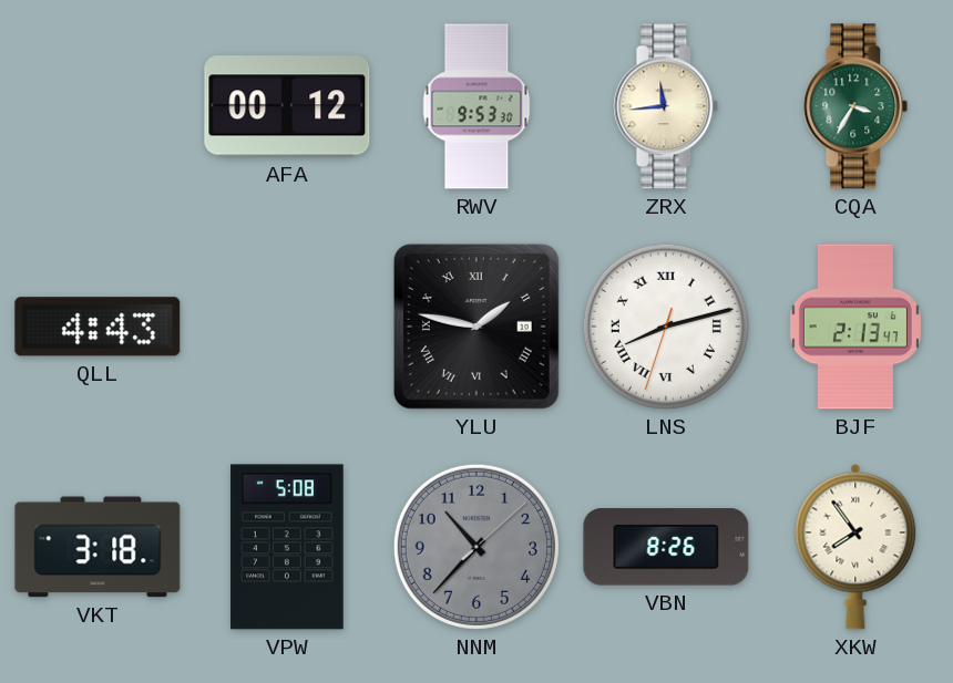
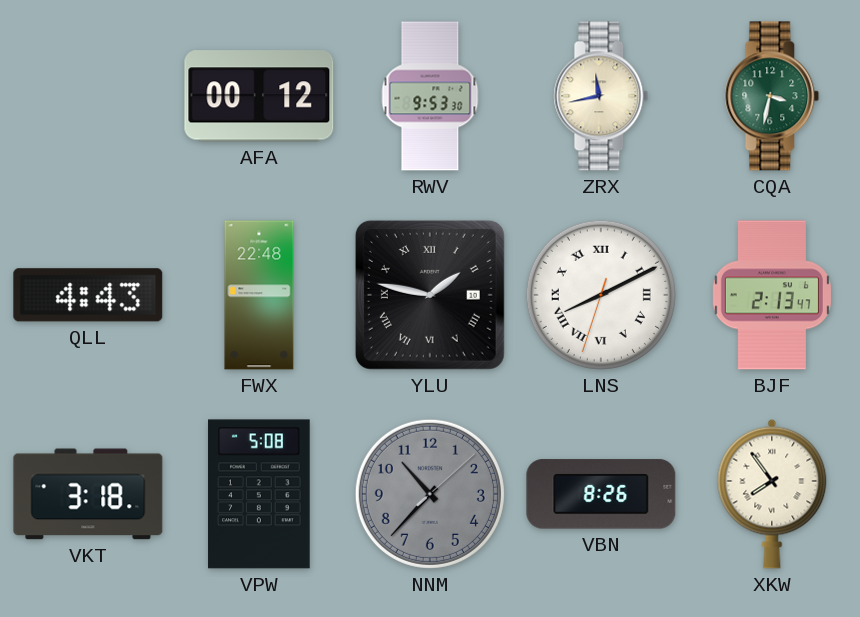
ZRX: 11:44 -> 11:43
CQA: 3:35 -> 3:32
FWX: none -> 22:48
LNS: 8:12 -> 8:10
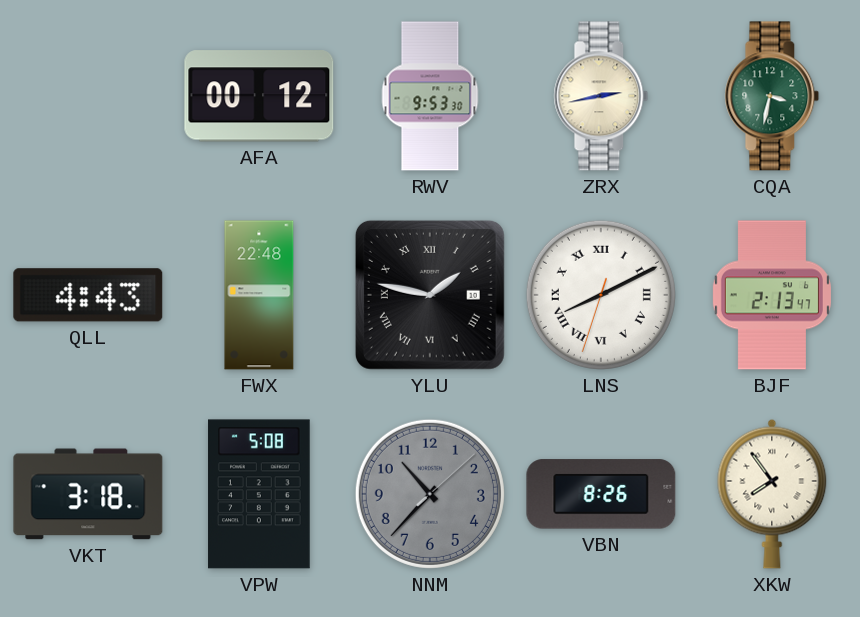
ZRX: 11:43 -> 2:43
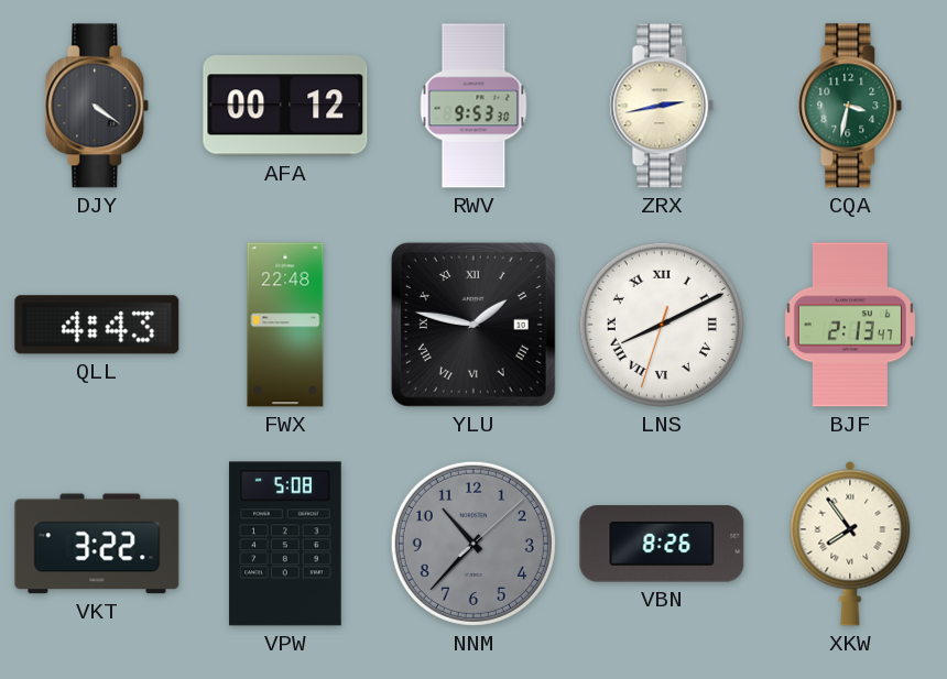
DJY: none -> 4:21
VKT: 3:18 -> 3:22
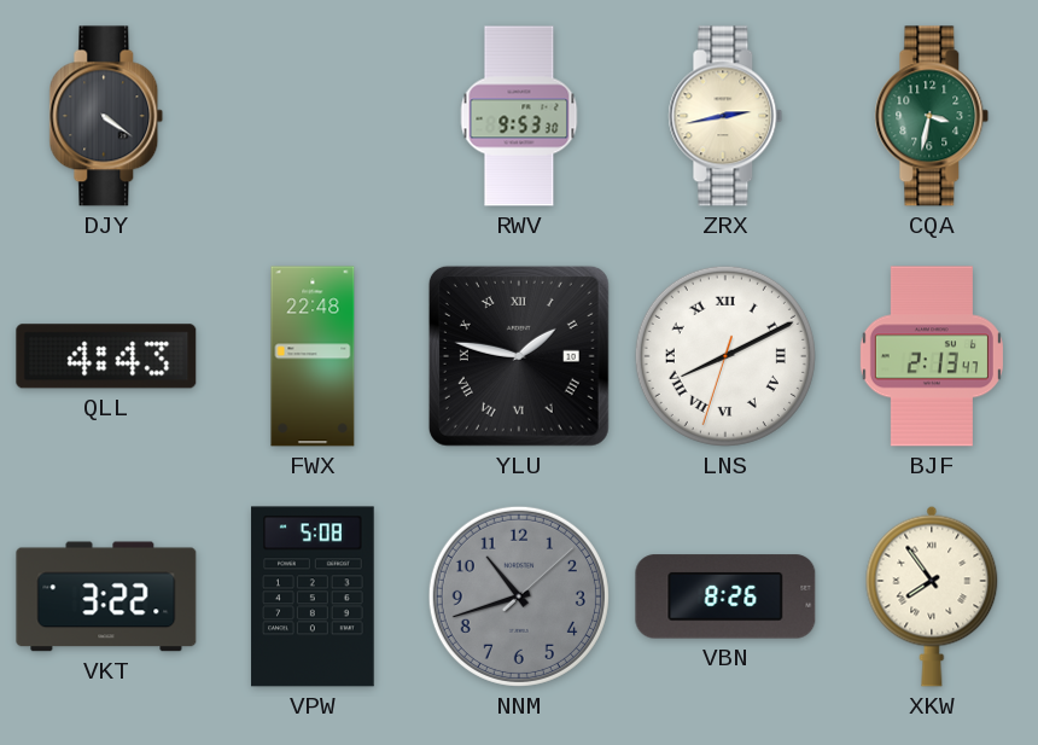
AFA: 00:12 -> none
NNM: 10:37 -> 10:42
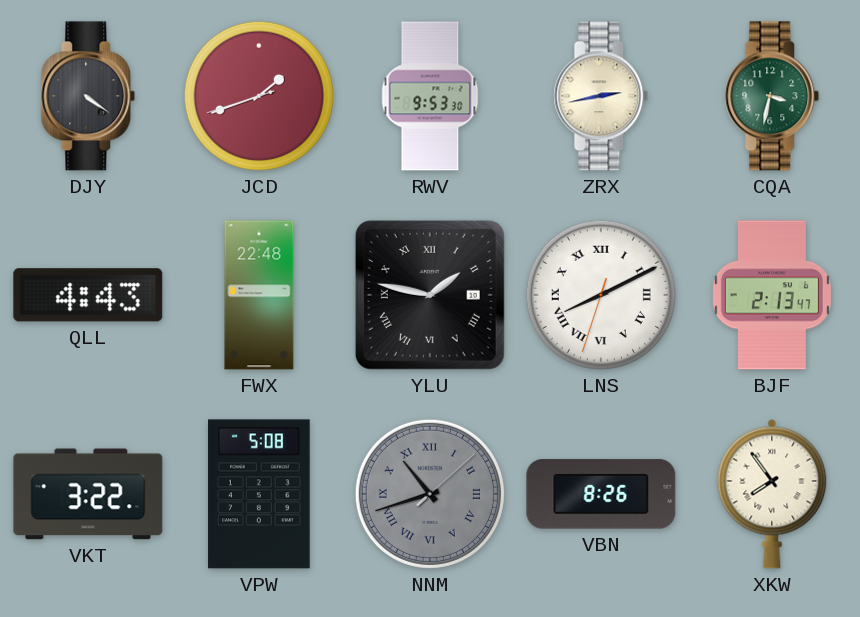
JCD: none -> 1:41
NNM numerals: Arabic -> Roman
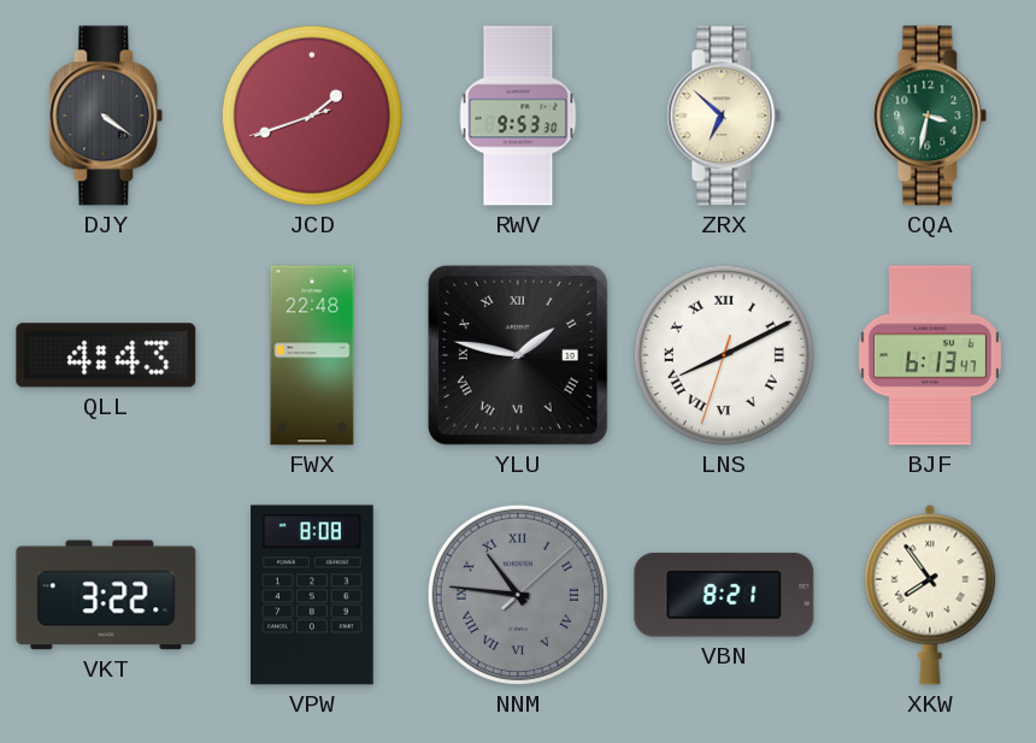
ZRX: 2:43 -> 6:52
BJF: 2:13 -> 6:13
VPW: 5:08 -> 8:08
NNM: 10:42 -> 10:46
VBN: 8:26 -> 8:21
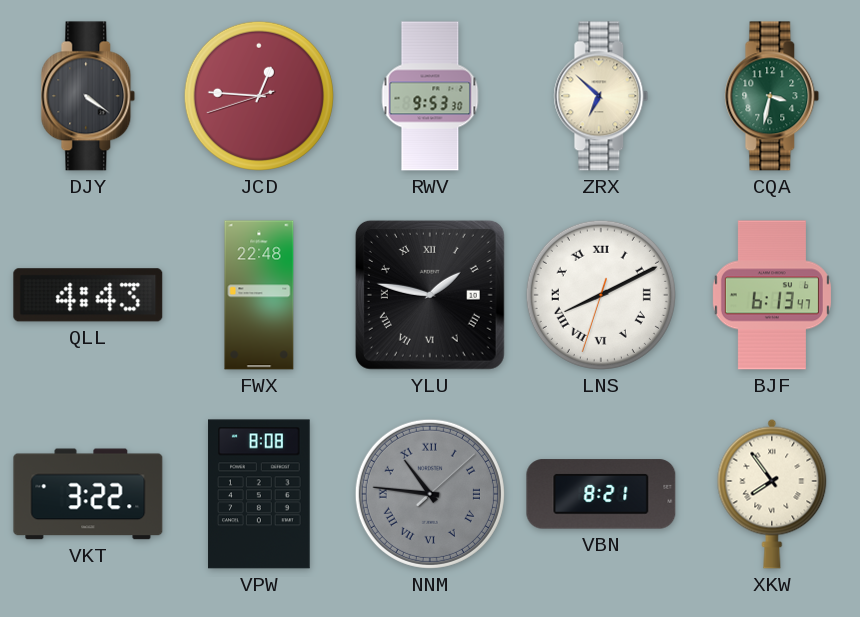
JCD: 1:41 -> 12:45
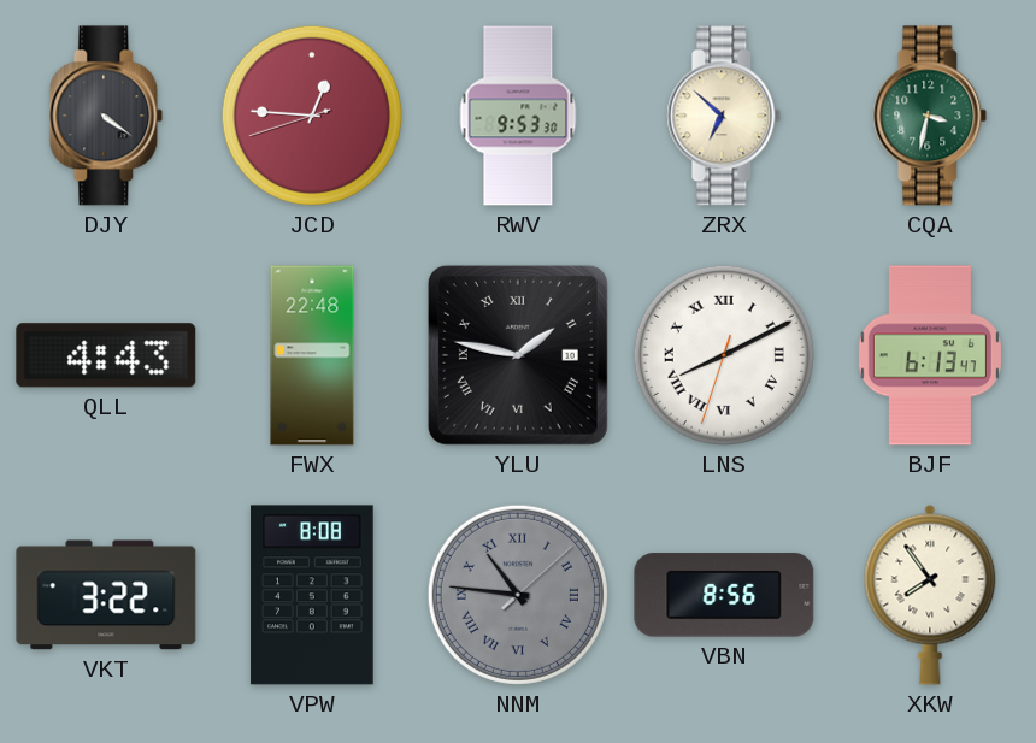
VBN: 8:21 -> 8:56
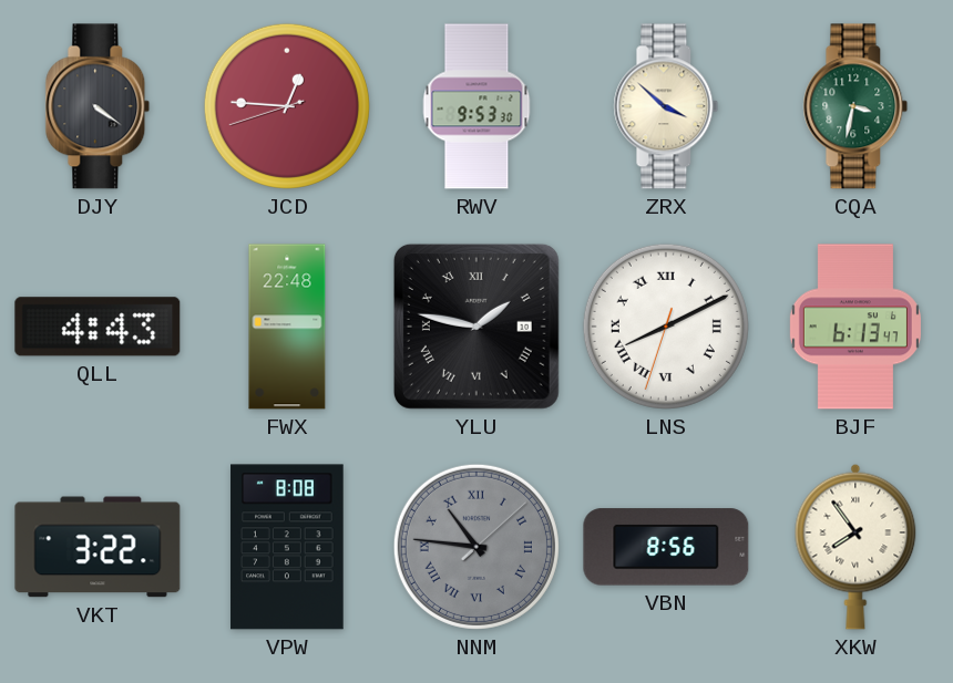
ZRX: 6:52 -> 3:52
